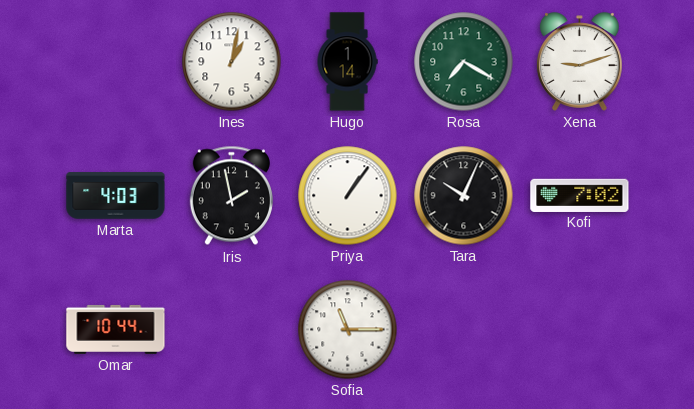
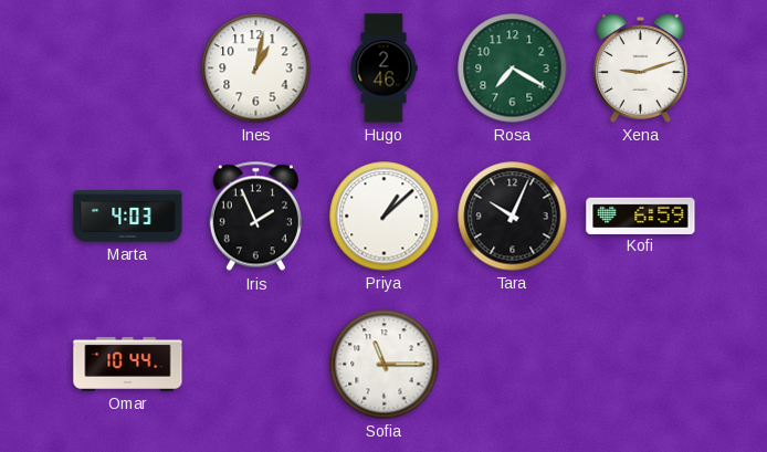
Hugo: 1:14 -> 2:46
Iris: 1:58 -> 1:56
Priya: 1:06 -> 1:08
Kofi: 7:02 -> 6:59
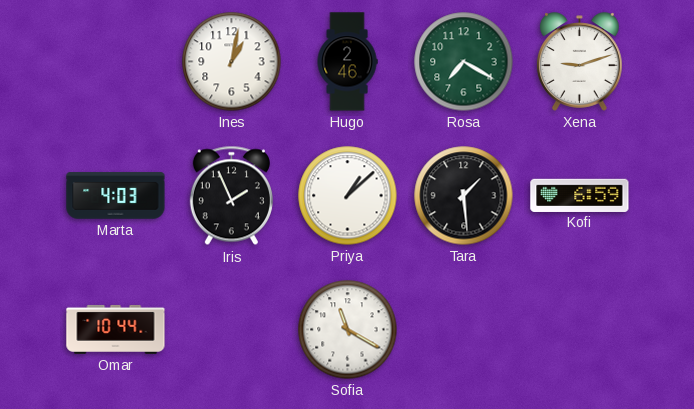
Tara: 10:04 -> 1:29
Sofia: 11:15 -> 11:20
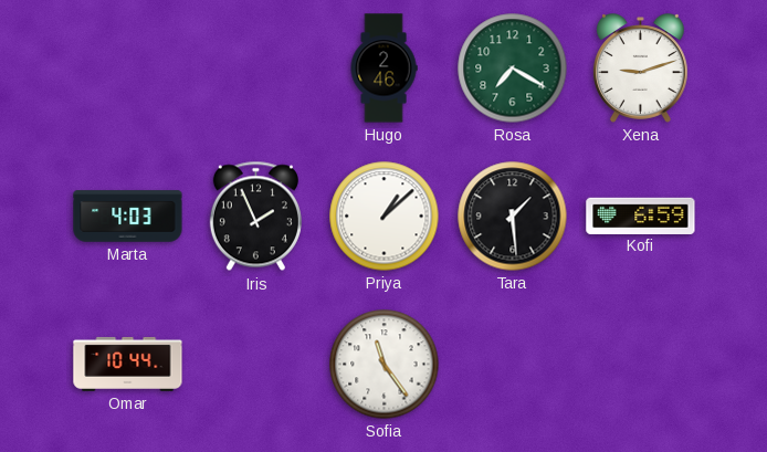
Ines: 1:02 -> none
Sofia: 11:20 -> 11:24
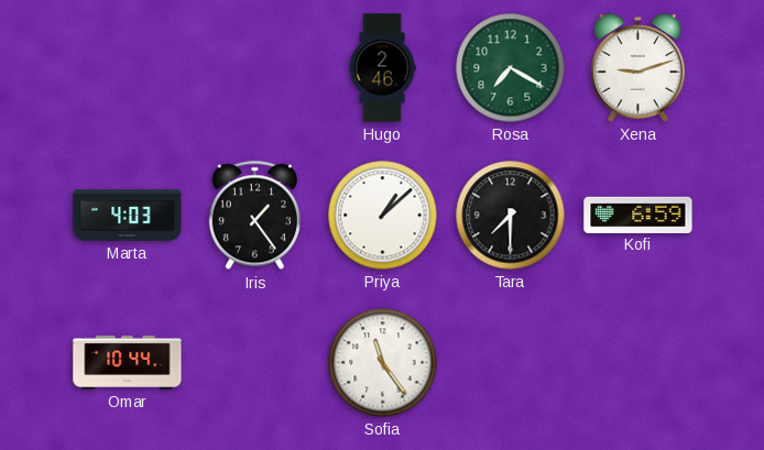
Iris: 1:56 -> 1:24
Tara: 1:29 -> 7:30
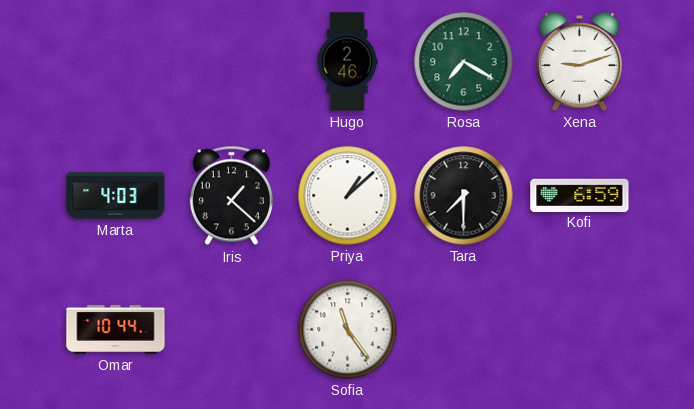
Iris: 1:24 -> 1:22
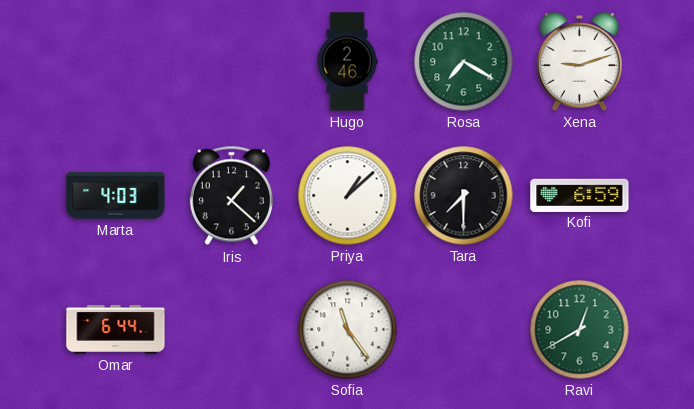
Omar: 10:44 -> 6:44
Ravi: none -> 12:40
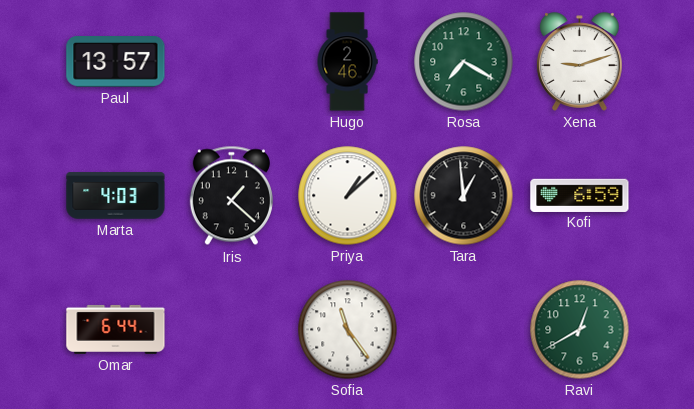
Paul: none -> 13:57
Tara: 7:30 -> 12:59
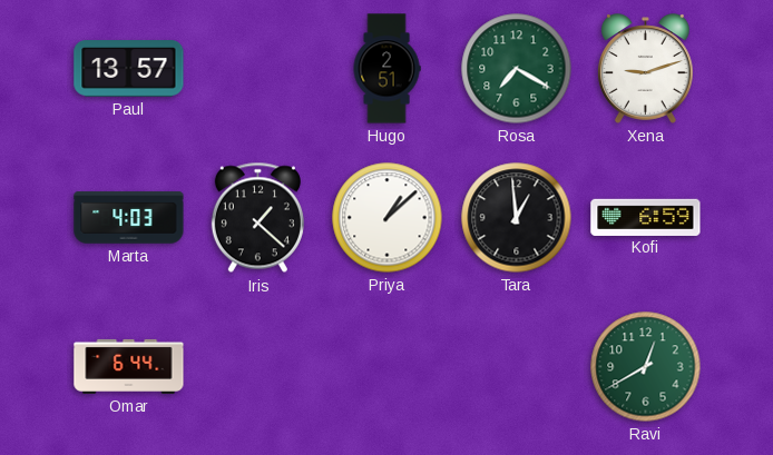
Hugo: 2:46 -> 2:51
Sofia: 11:24 -> none
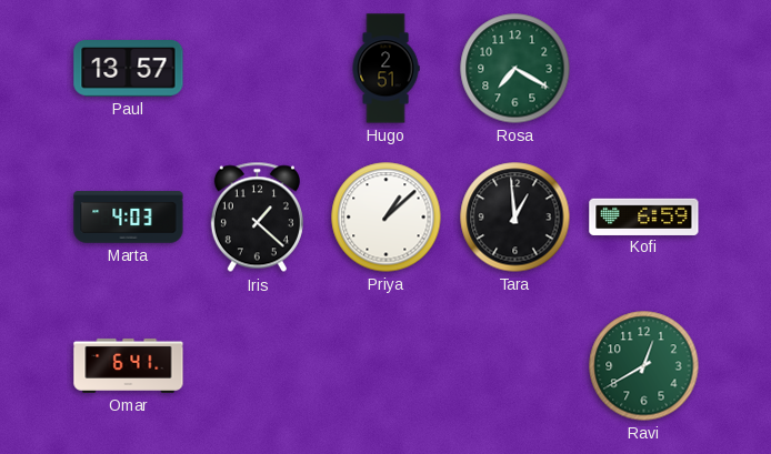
Xena: 9:12 -> none
Omar: 6:44 -> 6:41
